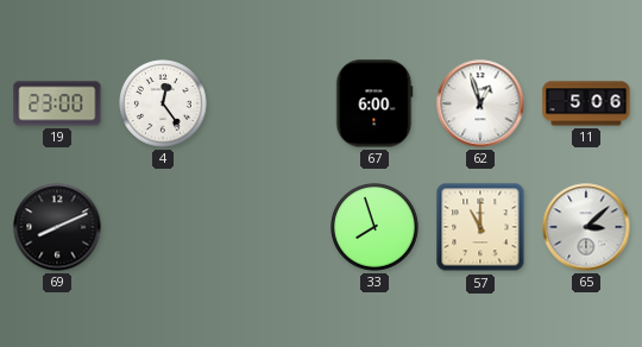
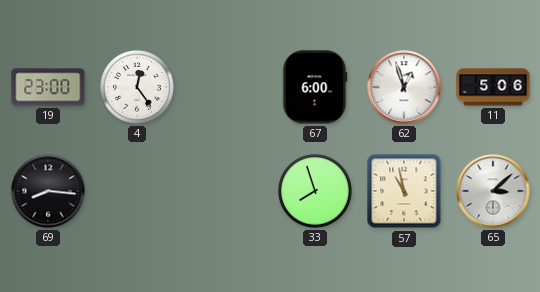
69: 8:11 -> 8:16
57: 11:00 -> 10:58
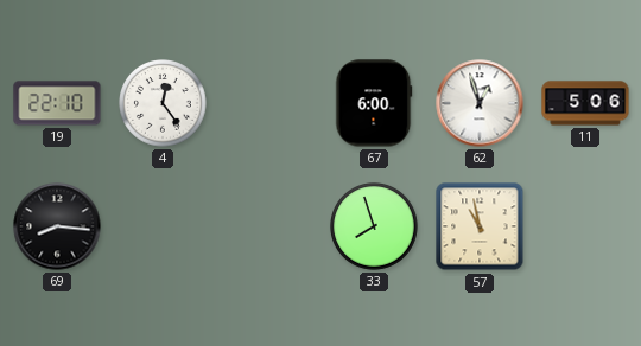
19: 23:00 -> 22:10
65: 3:08 -> none
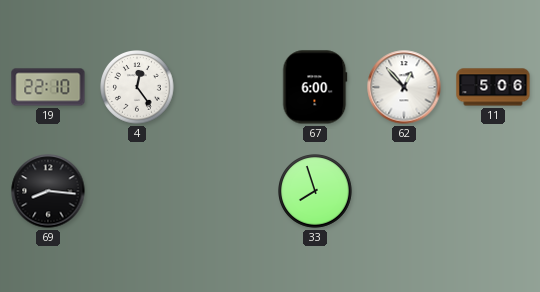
62: 12:57 -> 12:53
57: 10:58 -> none
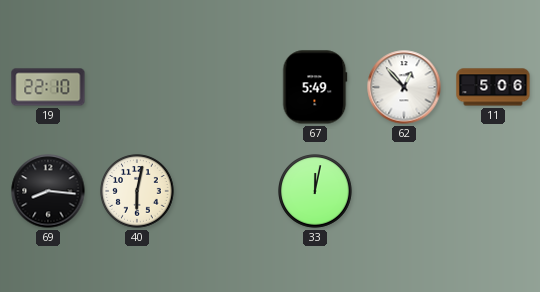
4: 12:24 -> none
67: 6:00 -> 5:49
40: none -> 6:02
33: 7:57 -> 12:02
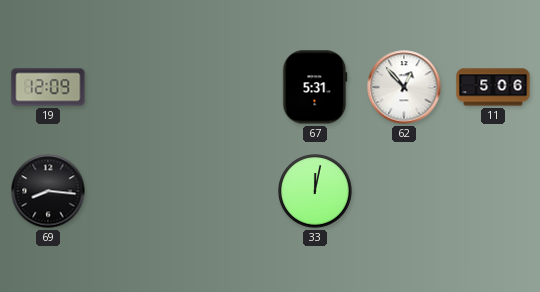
19: 22:10 -> 12:09
67: 5:49 -> 5:31
40: 6:02 -> none
